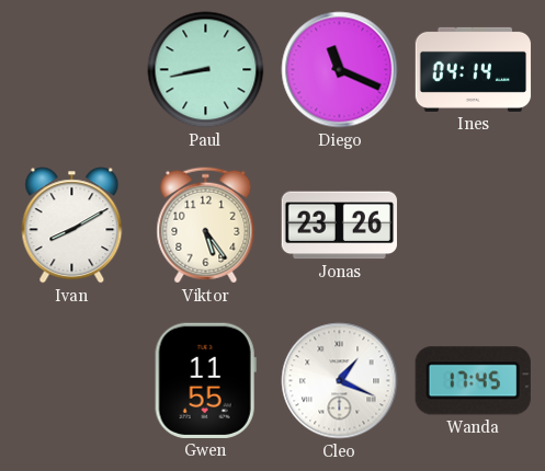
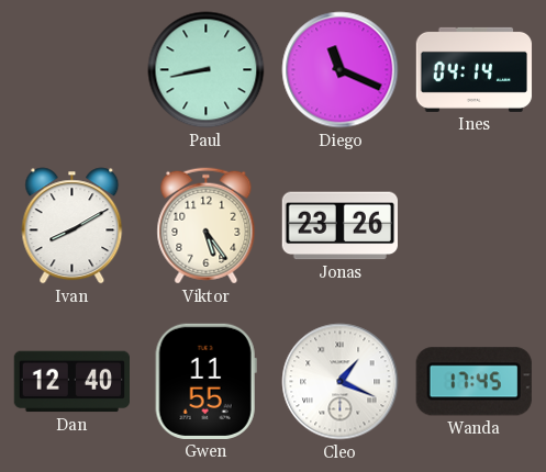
Dan: none -> 12:40
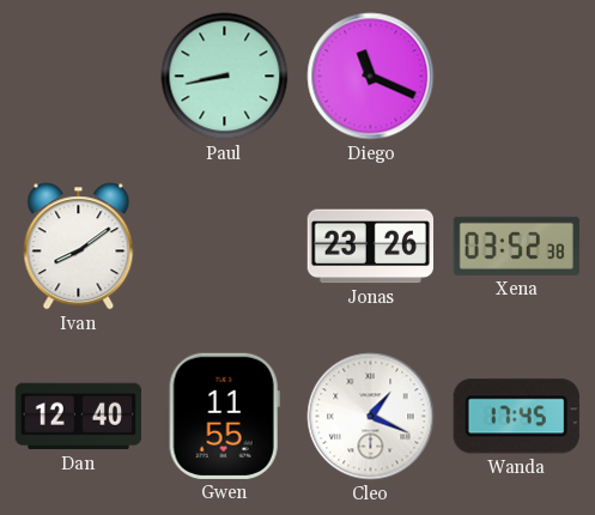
Ines: 04:14 -> none
Ivan: 8:10 -> 8:09
Viktor: 5:24 -> none
Xena: none -> 03:52
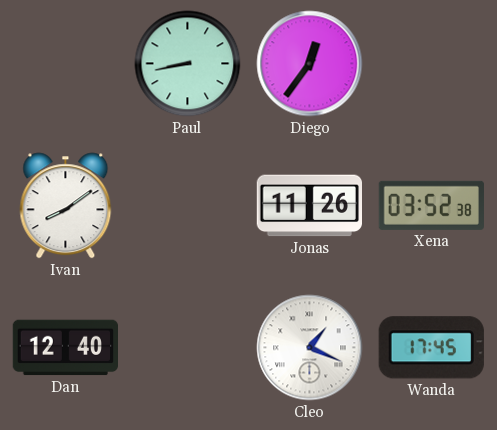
Diego: 11:19 -> 12:36
Jonas: 23:26 -> 11:26
Gwen: 11:55 -> none
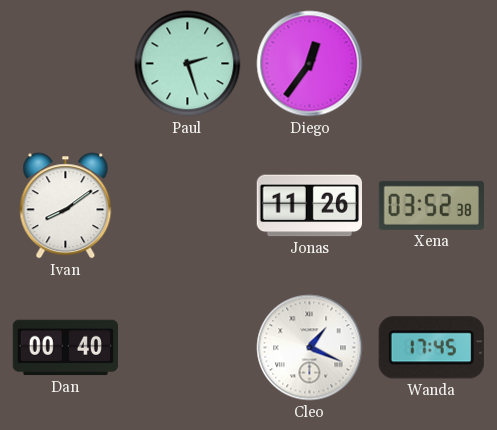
Paul: 8:43 -> 2:27
Dan: 12:40 -> 00:40
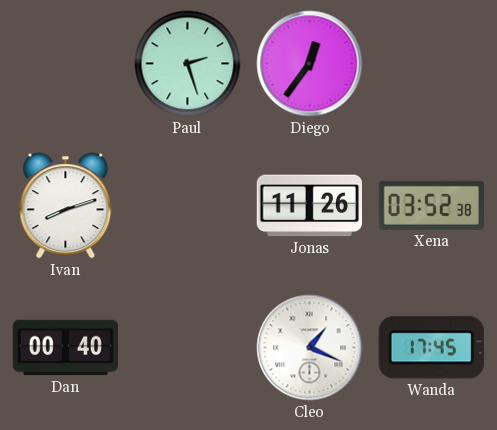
Ivan: 8:09 -> 8:12
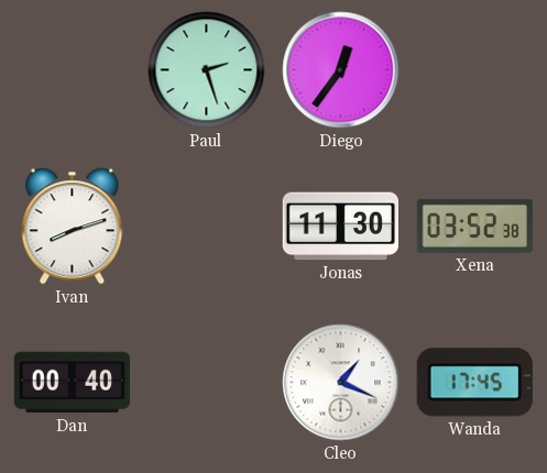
Jonas: 11:26 -> 11:30
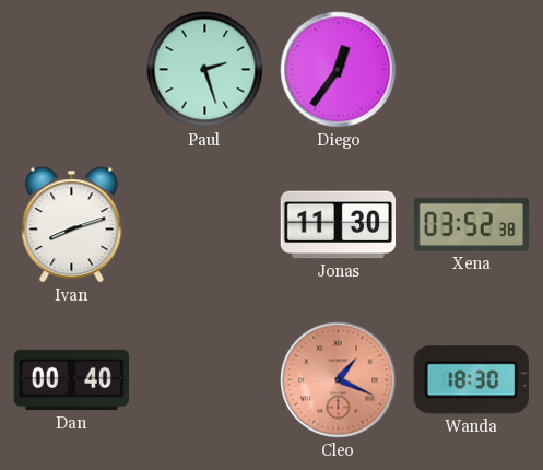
Cleo dial: white -> salmon
Wanda: 17:45 -> 18:30
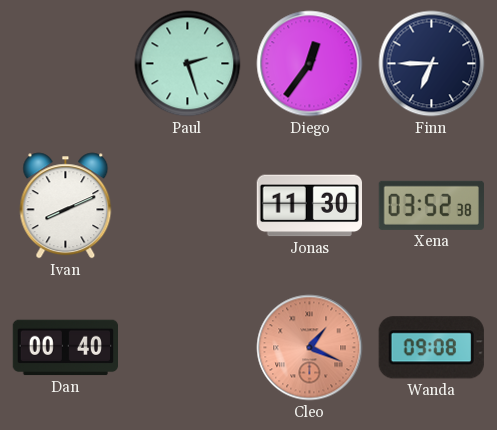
Finn: none -> 6:45
Ivan: 8:12 -> 8:11
Wanda: 18:30 -> 09:08
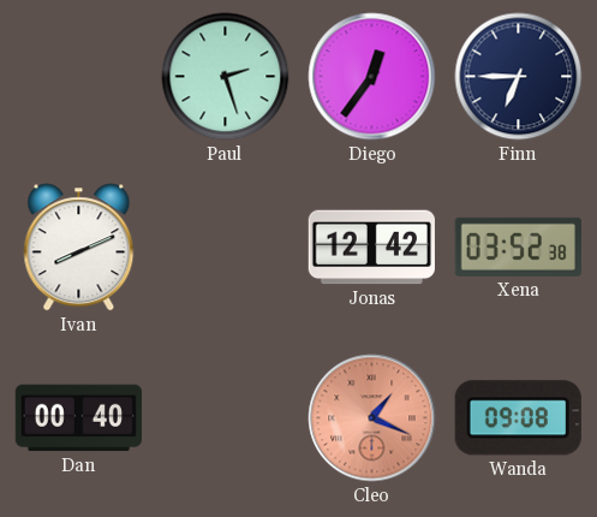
Jonas: 11:30 -> 12:42
